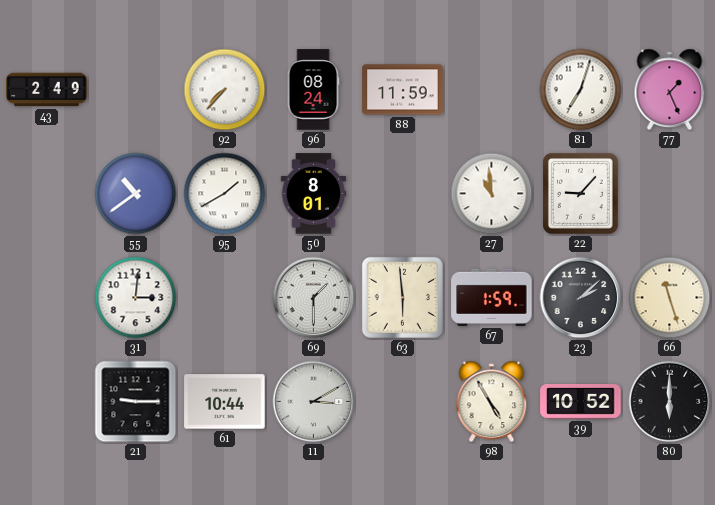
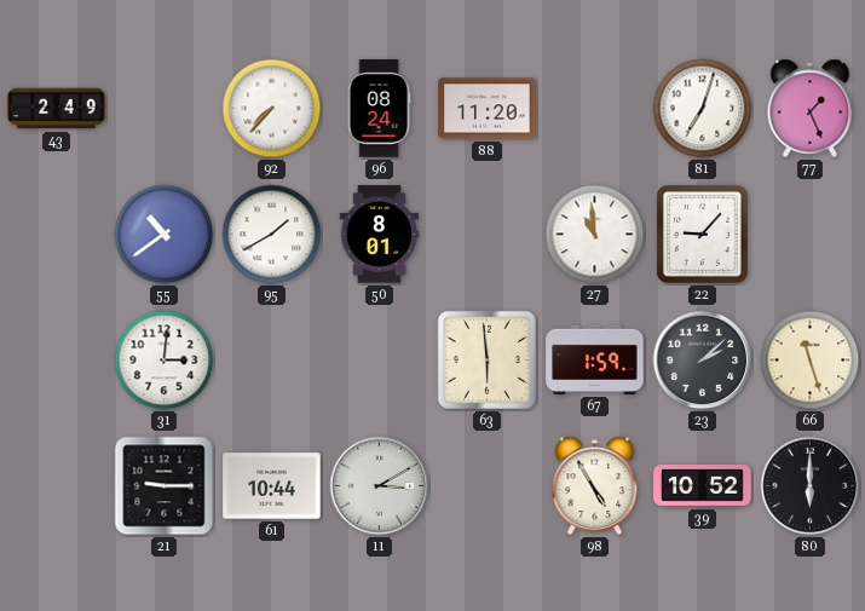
88: 11:59 -> 11:20
69: 1:30 -> none
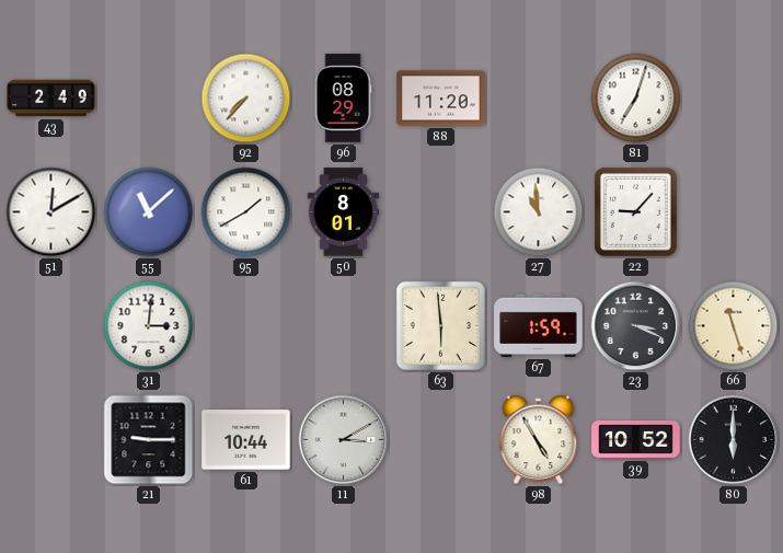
96: 08:24 -> 08:29
77: 1:26 -> none
51: none -> 12:10
55: 10:39 -> 11:08
23: 2:08 -> 3:19
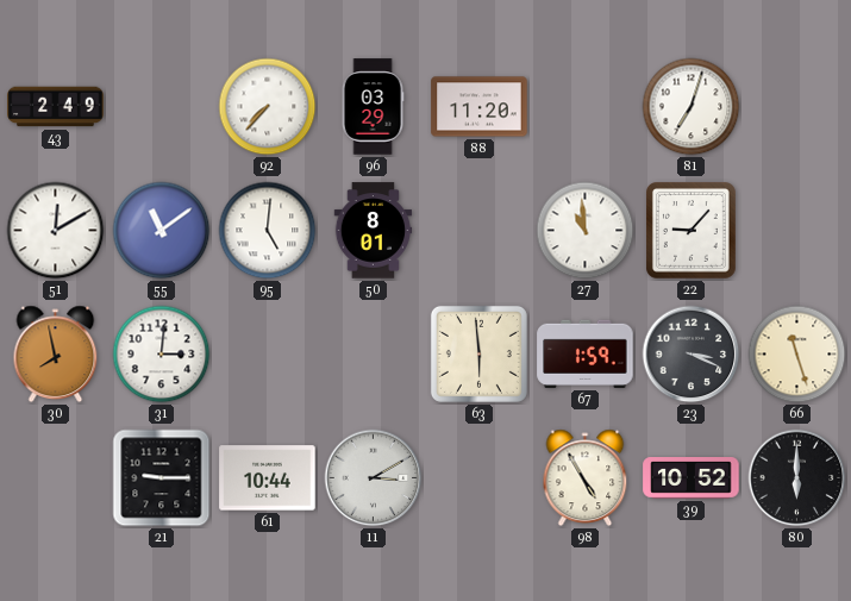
96: 08:29 -> 03:29
55: 11:08 -> 11:09
95: 1:40 -> 5:01
30: none -> 7:58
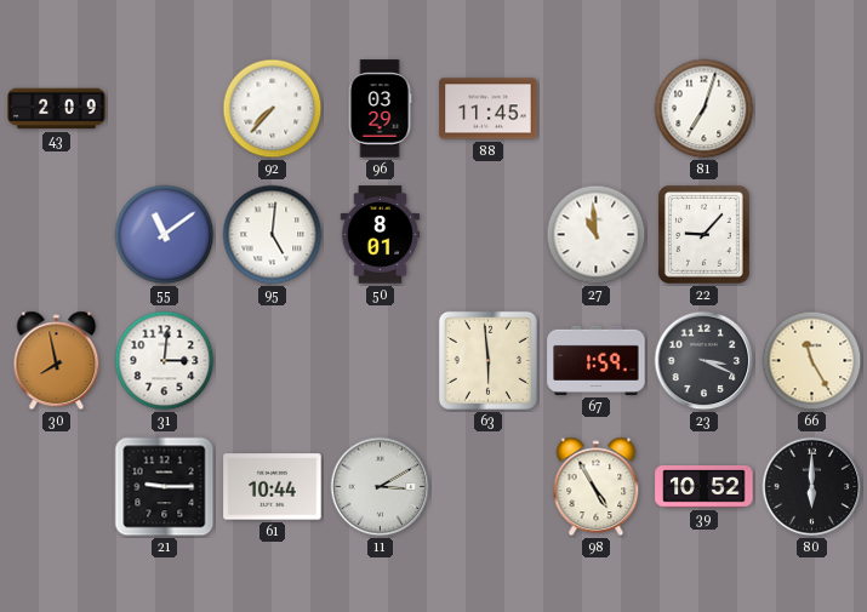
43: 2:49 -> 2:09
88: 11:20 -> 11:45
51: 12:10 -> none
66: 11:27 -> 11:25
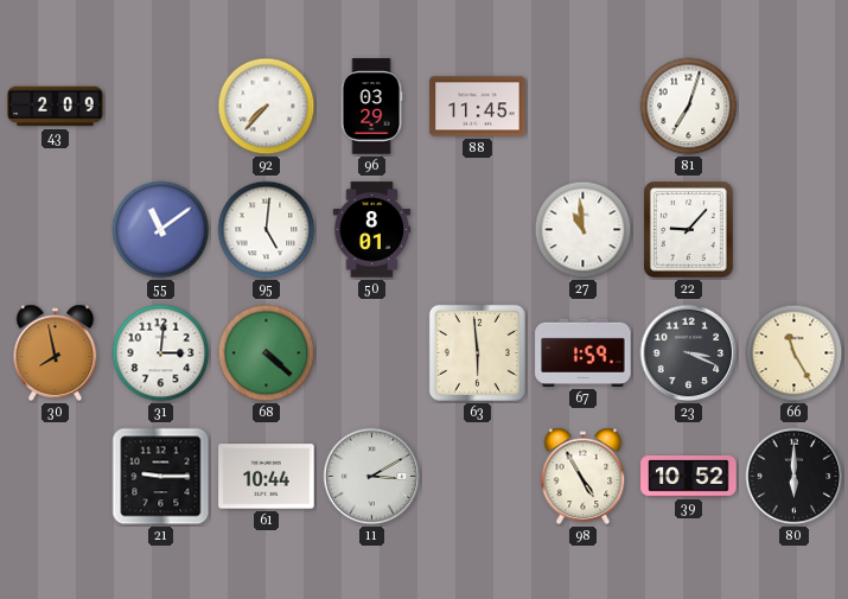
68: none -> 4:22
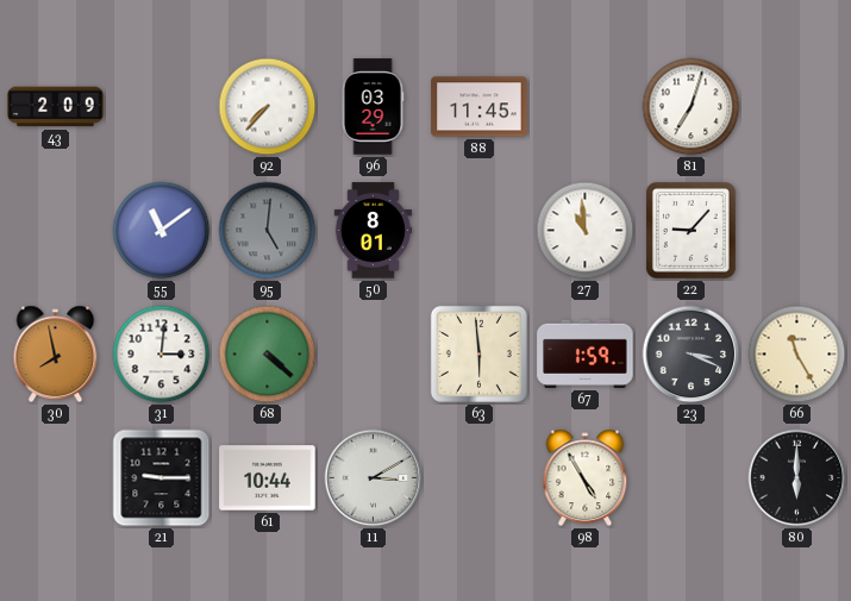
95 dial: white -> grey
39: 10:52 -> none
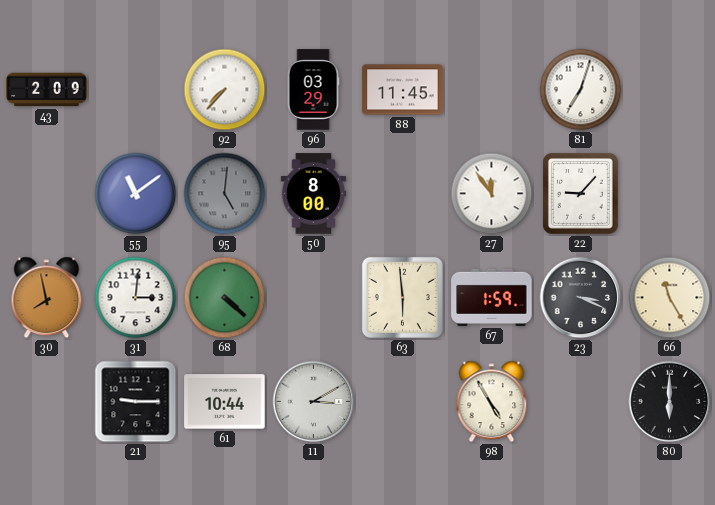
50: 8:01 -> 8:00
27: 10:59 -> 11:54
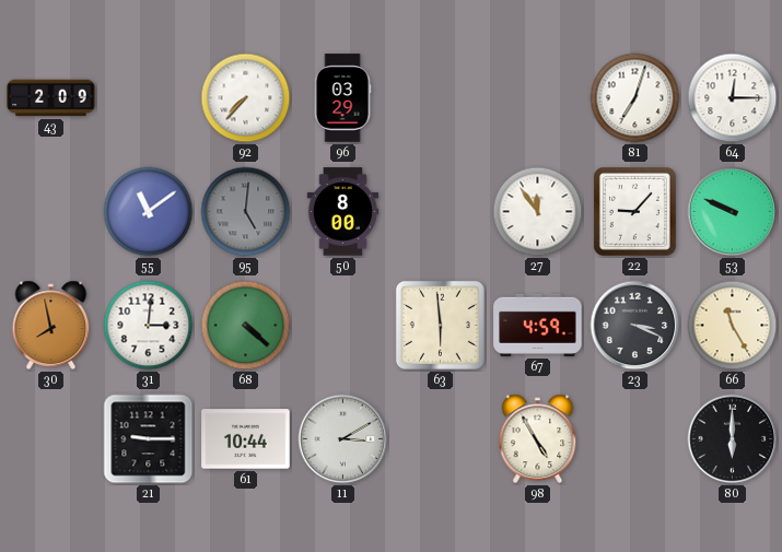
88: 11:45 -> none
64: none -> 12:15
53: none -> 9:49
67: 1:59 -> 4:59
